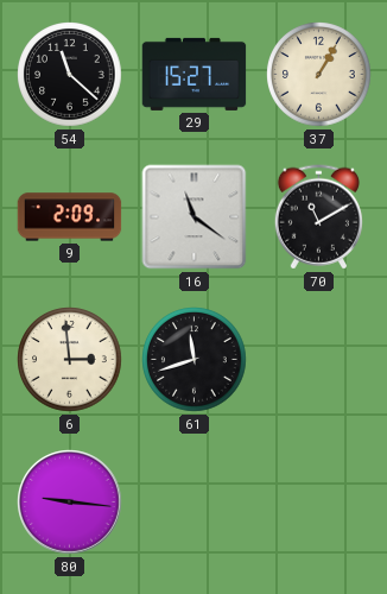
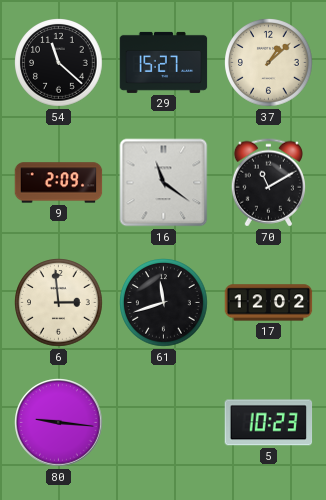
37: 1:05 -> 1:08
17: none -> 12:02
5: none -> 10:23
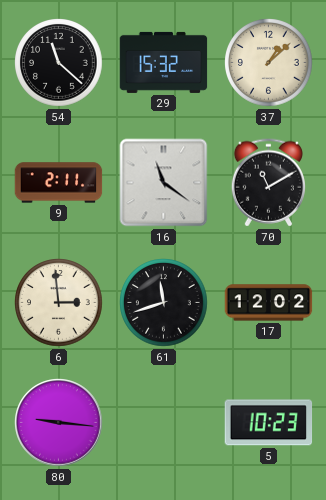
29: 15:27 -> 15:32
9: 2:09 -> 2:11
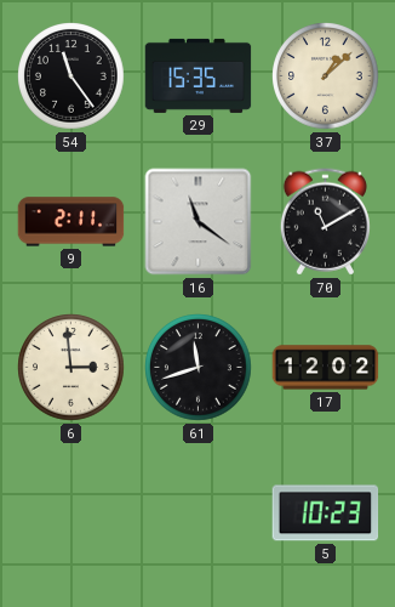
54: 11:22 -> 11:24
29: 15:32 -> 15:35
80: 9:16 -> none
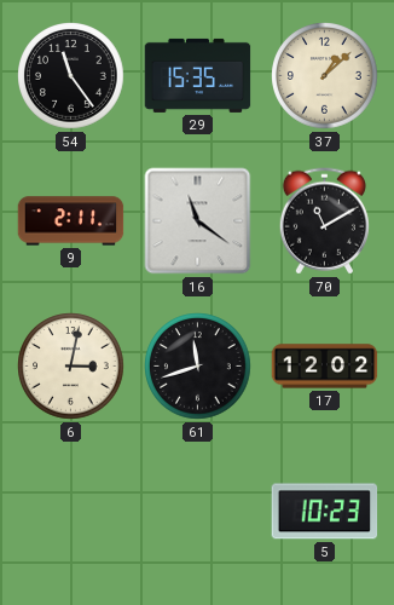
6: 2:59 -> 3:02
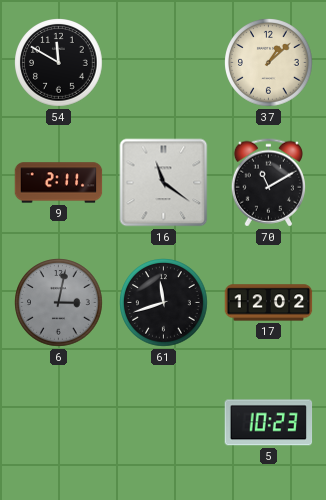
54: 11:24 -> 11:50
29: 15:35 -> none
6 dial: cream -> grey
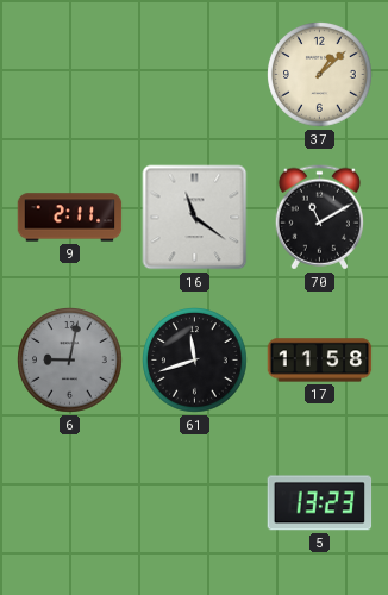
54: 11:50 -> none
6: 3:02 -> 9:02
17: 12:02 -> 11:58
5: 10:23 -> 13:23
